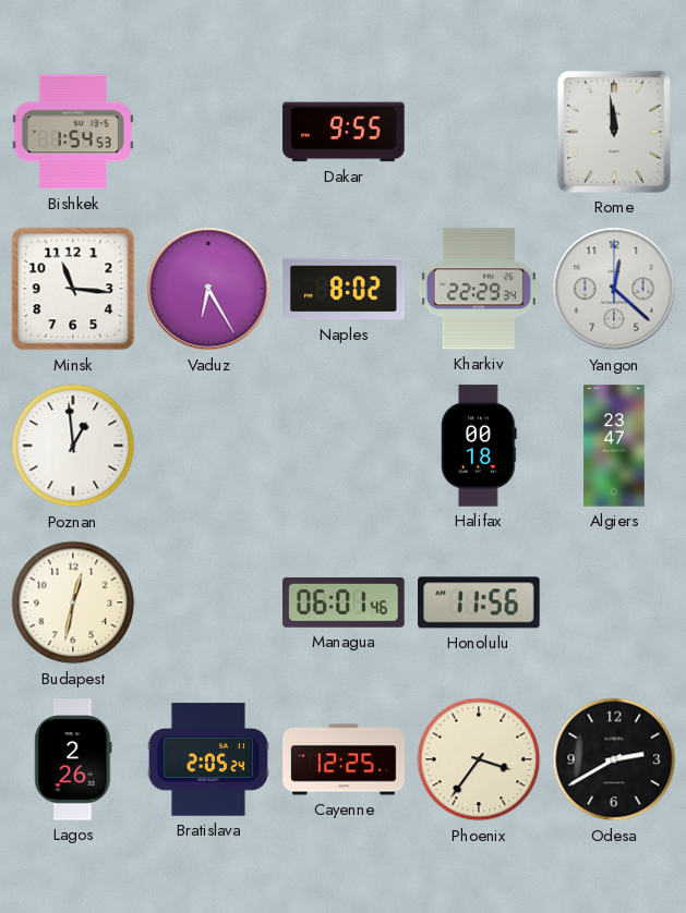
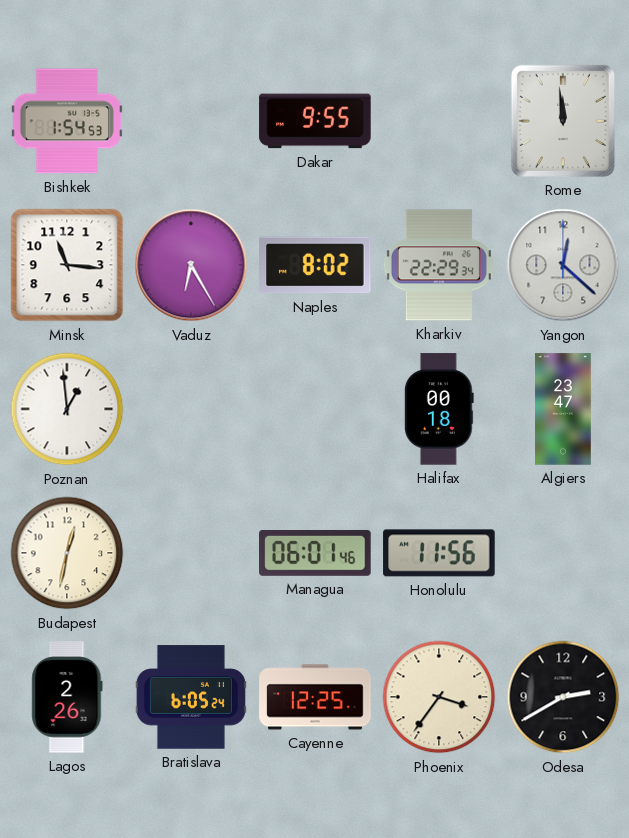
Bratislava: 2:05 -> 6:05
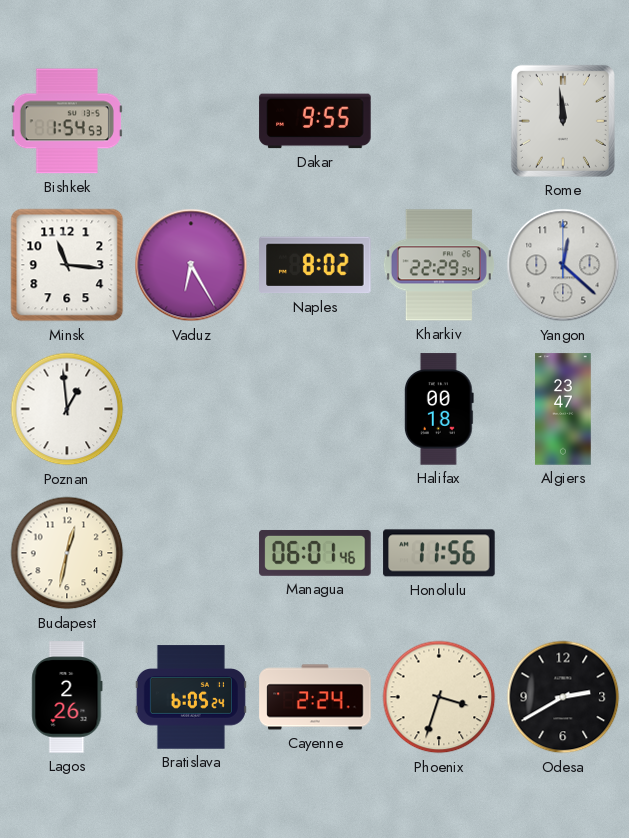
Cayenne: 12:25 -> 2:24
Phoenix: 3:36 -> 3:33
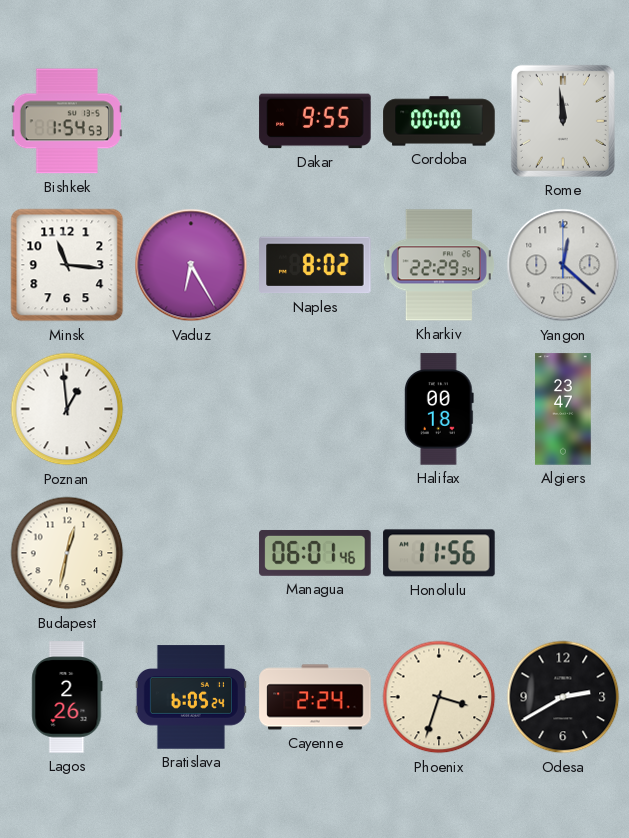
Cordoba: none -> 00:00
